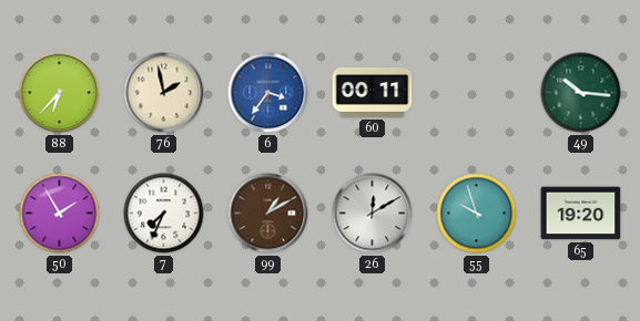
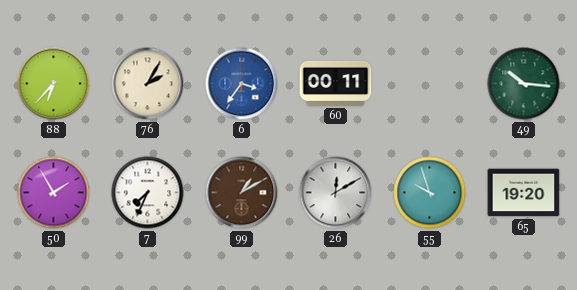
76: 1:58 -> 2:05
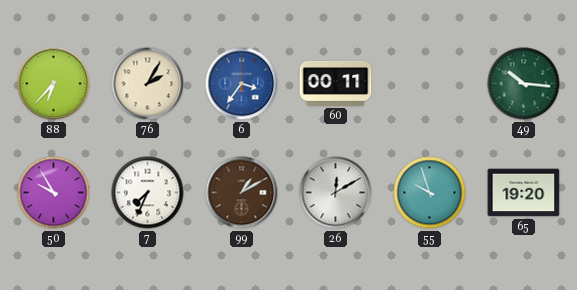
50: 1:55 -> 9:55
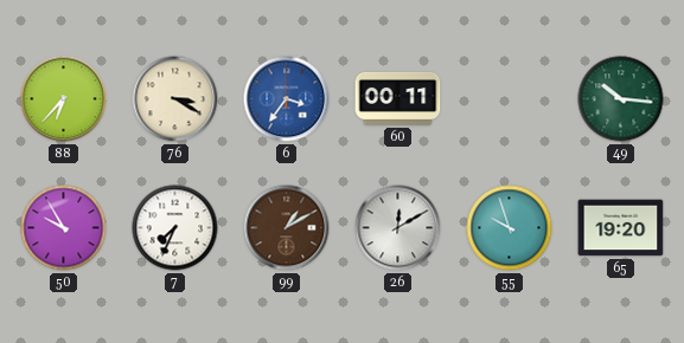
76: 2:05 -> 3:20
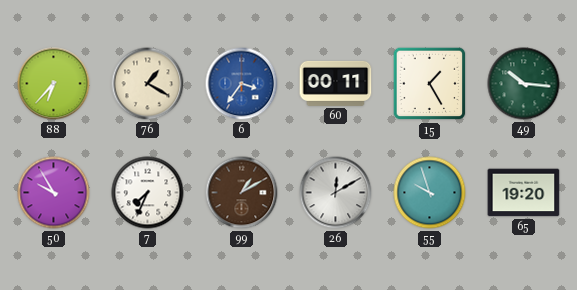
76: 3:20 -> 1:20
15: none -> 1:25
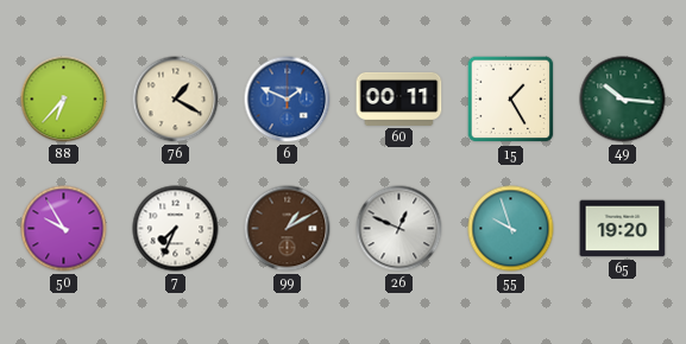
6: 3:36 -> 1:49
26: 12:10 -> 12:49
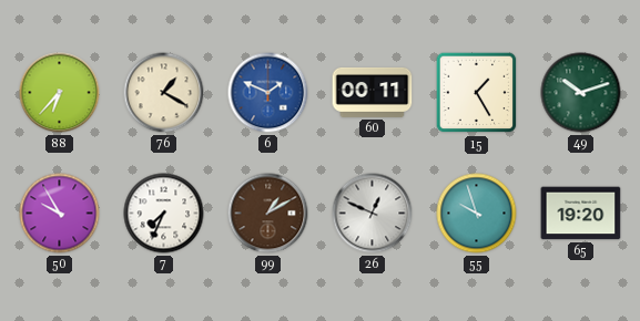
49: 10:16 -> 10:12
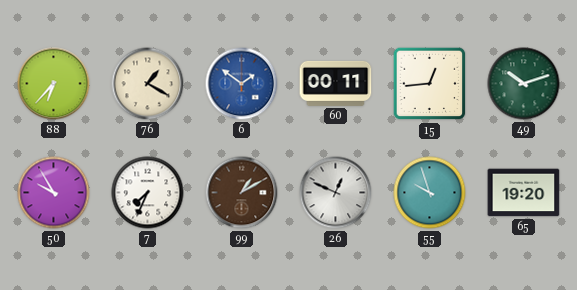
6: 1:49 -> 1:51
15: 1:25 -> 12:44
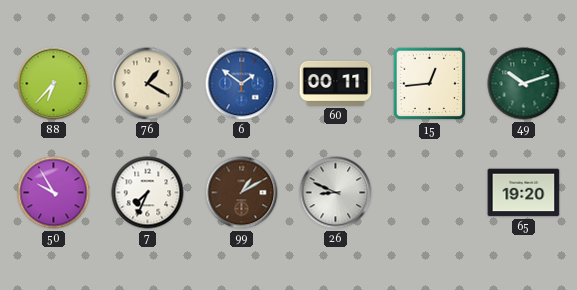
26: 12:49 -> 8:49
55: 9:57 -> none
